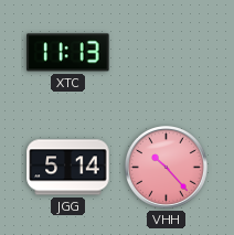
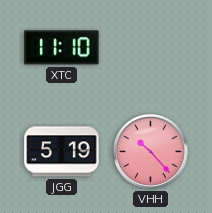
XTC: 11:13 -> 11:10
JGG: 5:14 -> 5:19
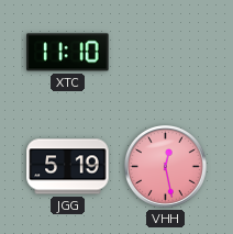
VHH: 10:23 -> 12:28
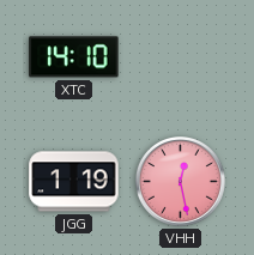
XTC: 11:10 -> 14:10
JGG: 5:19 -> 1:19
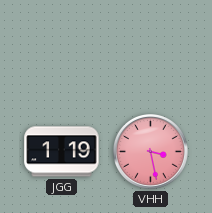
XTC: 14:10 -> none
VHH: 12:28 -> 3:28
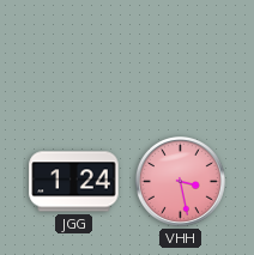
JGG: 1:19 -> 1:24
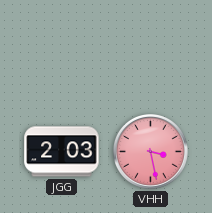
JGG: 1:24 -> 2:03
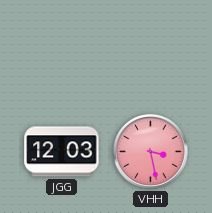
JGG: 2:03 -> 12:03
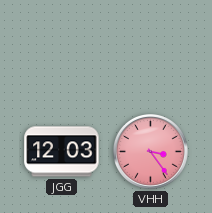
VHH: 3:28 -> 3:24
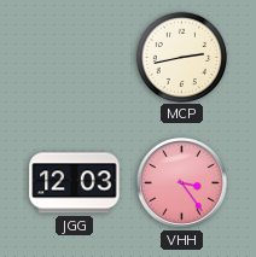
MCP: none -> 2:43
